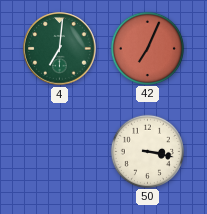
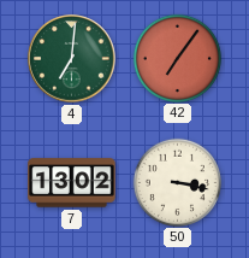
42: 7:04 -> 7:06
7: none -> 13:02
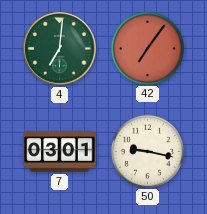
7: 13:02 -> 03:01
50: 3:17 -> 9:17
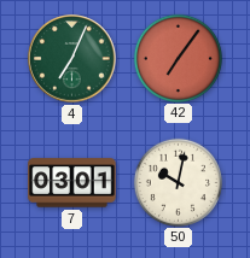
4: 7:01 -> 7:04
50: 9:17 -> 10:02
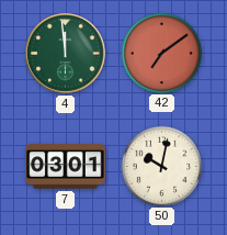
4: 7:04 -> 11:59
42: 7:06 -> 7:09
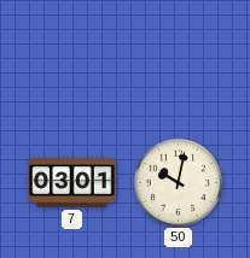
4: 11:59 -> none
42: 7:09 -> none
